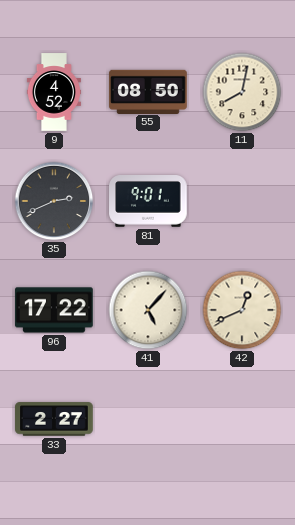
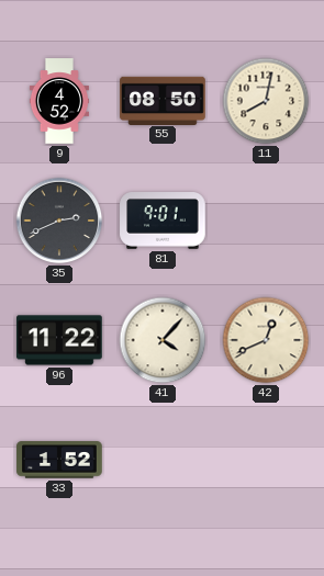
96: 17:22 -> 11:22
41: 5:07 -> 4:07
33: 2:27 -> 1:52
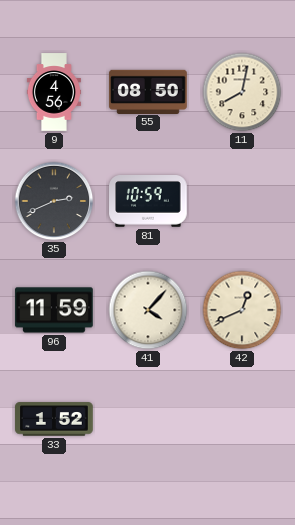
9: 4:52 -> 4:56
81: 9:01 -> 10:59
96: 11:22 -> 11:59
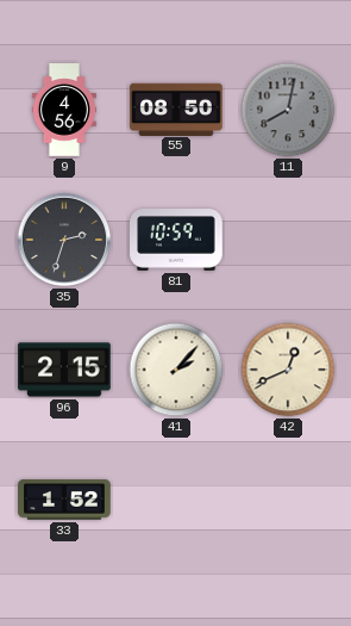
11 dial: cream -> grey
35: 2:41 -> 2:33
96: 11:59 -> 2:15
41: 4:07 -> 2:07
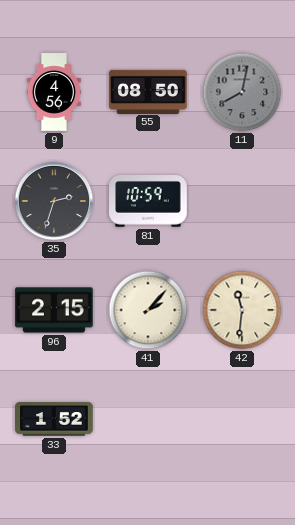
42: 12:41 -> 11:31
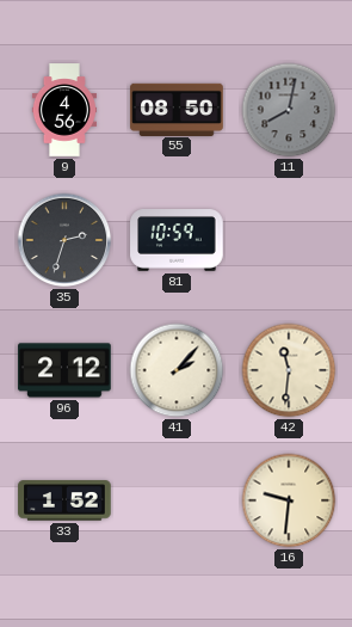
96: 2:15 -> 2:12
16: none -> 9:31
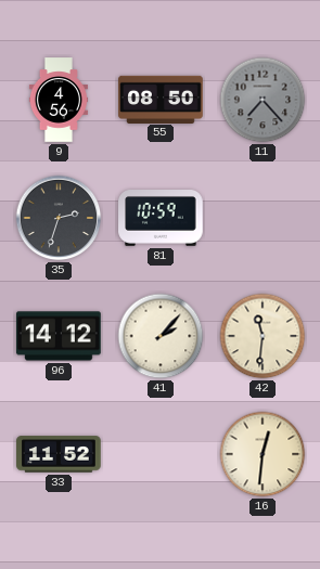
11: 8:02 -> 7:23
96: 2:12 -> 14:12
33: 1:52 -> 11:52
16: 9:31 -> 12:31
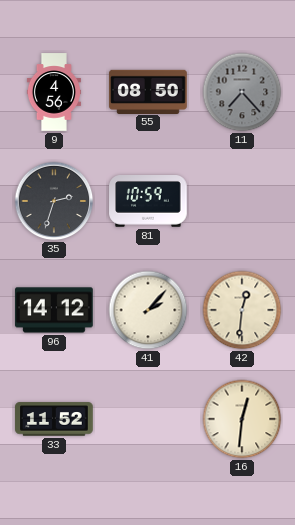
42: 11:31 -> 12:31
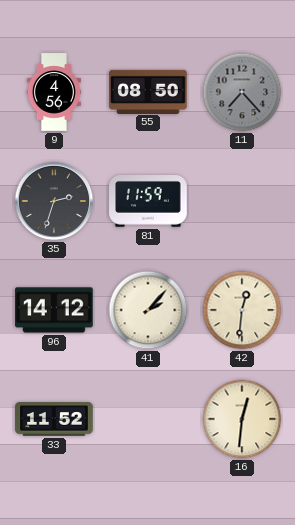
81: 10:59 -> 11:59
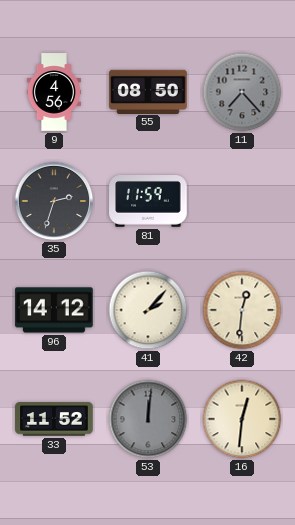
53: none -> 12:01
